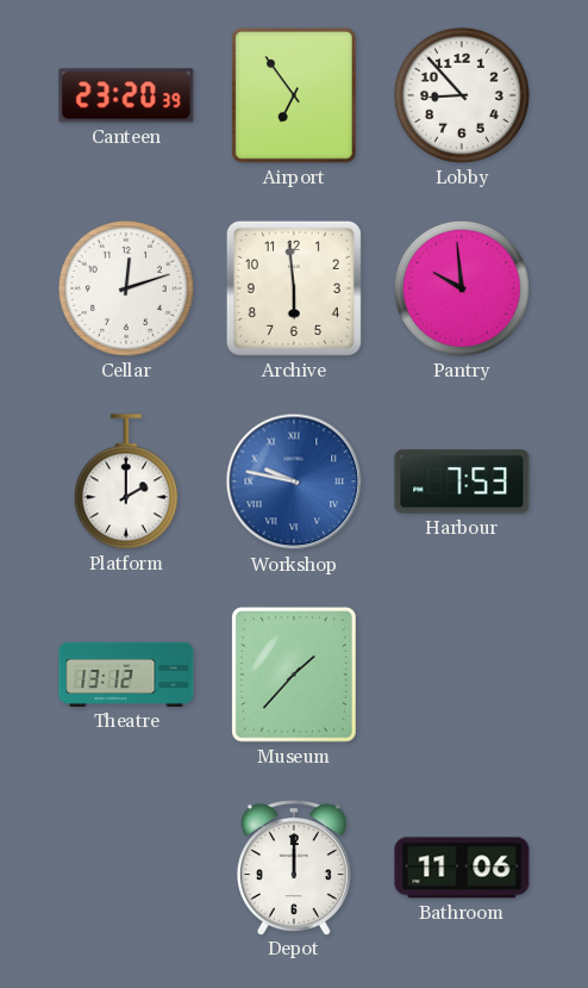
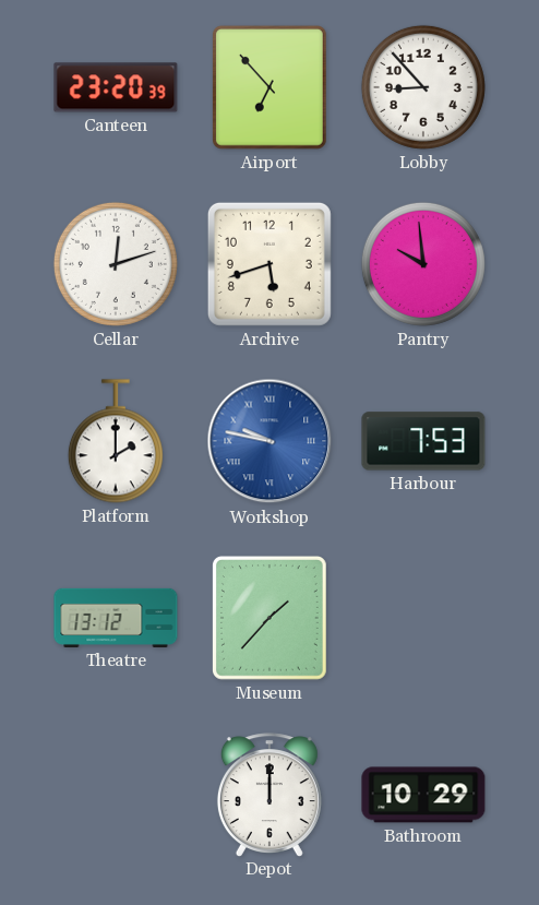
Airport: 6:54 -> 6:53
Archive: 5:59 -> 5:42
Bathroom: 11:06 -> 10:29
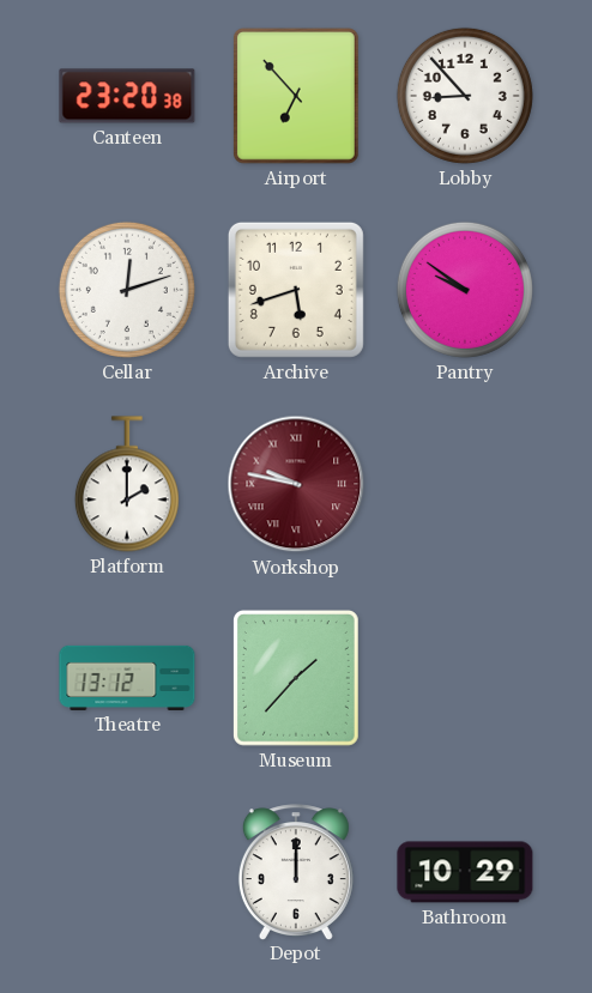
Canteen: 23:20:39 -> 23:20:38
Pantry: 9:59 -> 9:51
Workshop dial: blue -> burgundy
Harbour: 7:53 -> none
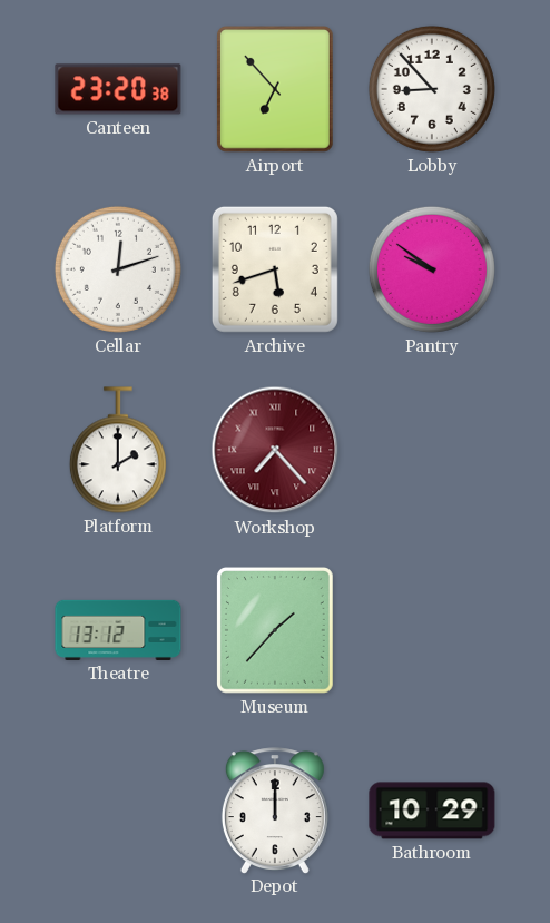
Workshop: 9:47 -> 7:23
